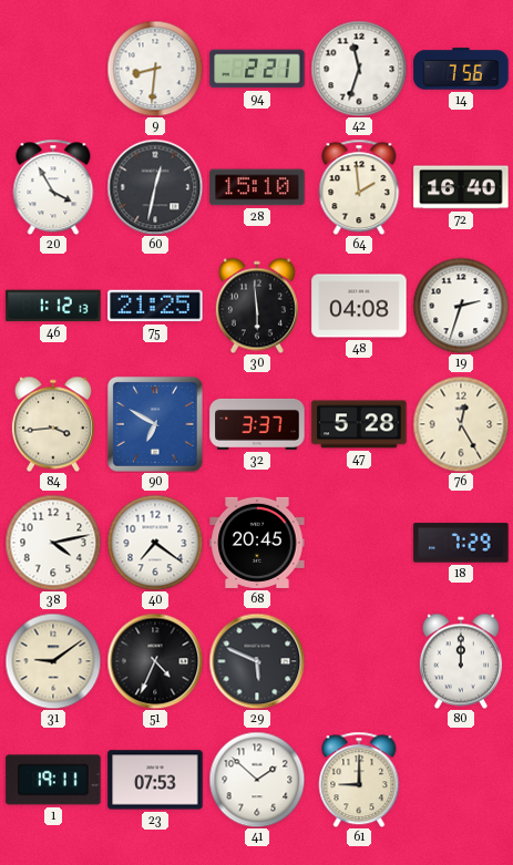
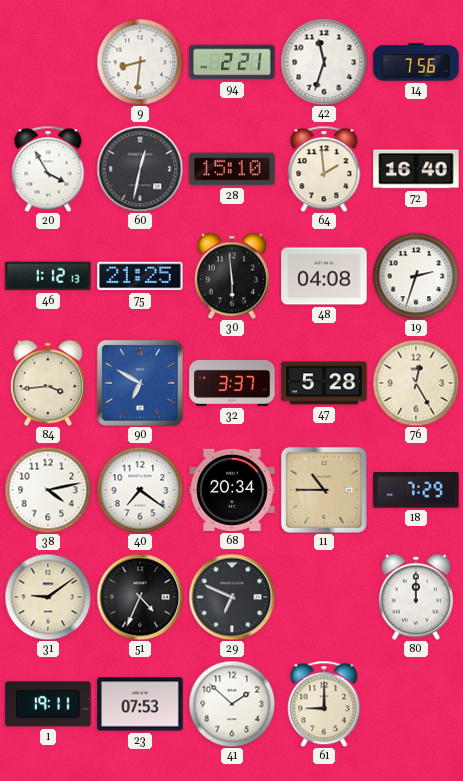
68: 20:45 -> 20:34
11: none -> 10:45
29: 5:49 -> 6:49
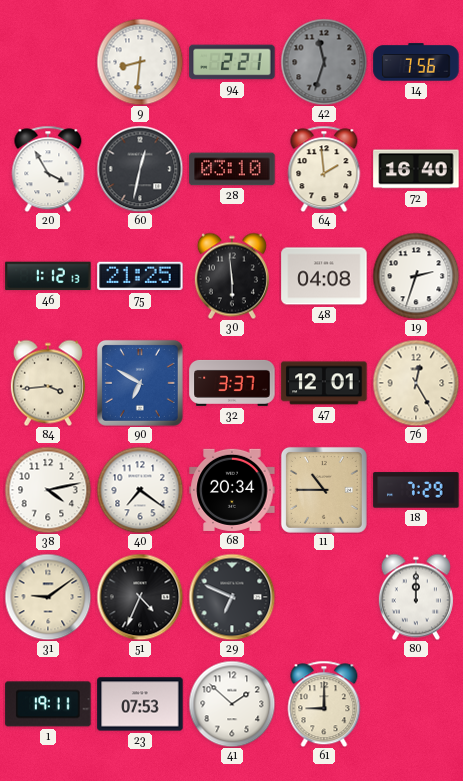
42 dial: white -> grey
28: 15:10 -> 03:10
47: 5:28 -> 12:01
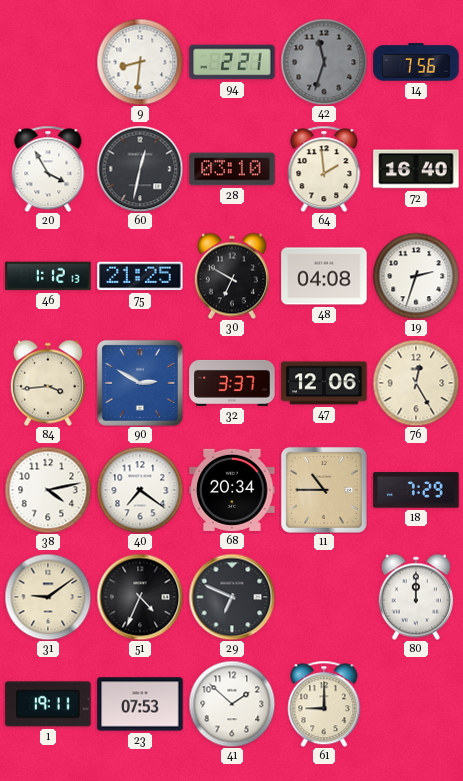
30: 5:59 -> 6:50
90: 6:50 -> 2:50
47: 12:01 -> 12:06
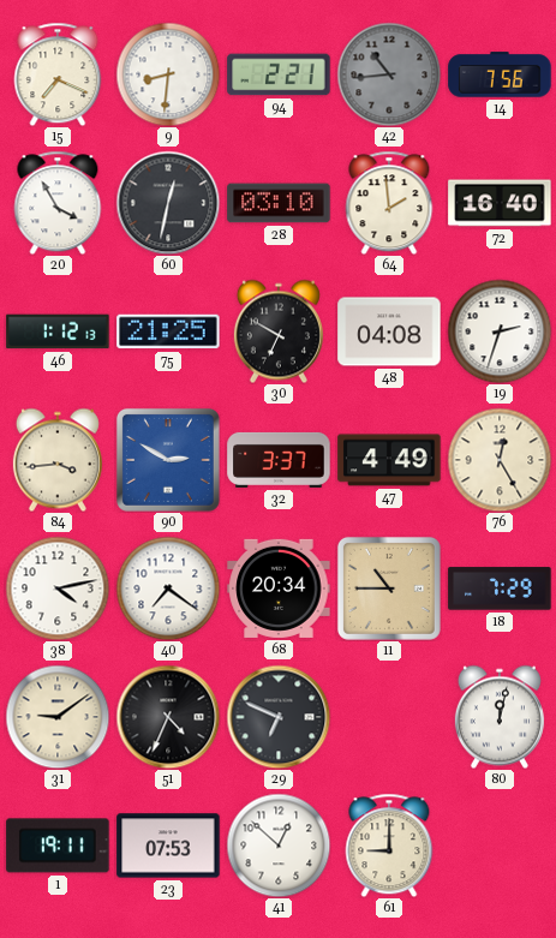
15: none -> 7:19
42: 11:33 -> 10:44
47: 12:06 -> 4:49
80: 12:00 -> 12:02
41: 1:52 -> 12:52
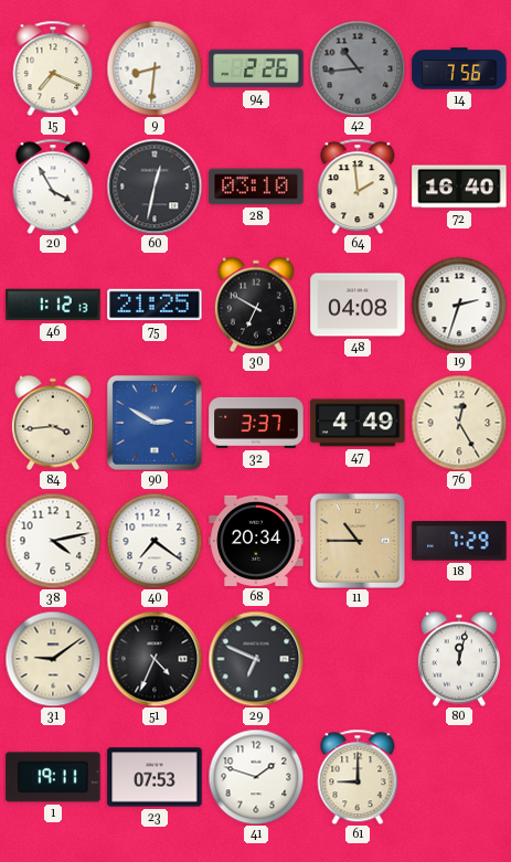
94: 2:21 -> 2:26
41: 12:52 -> 1:48
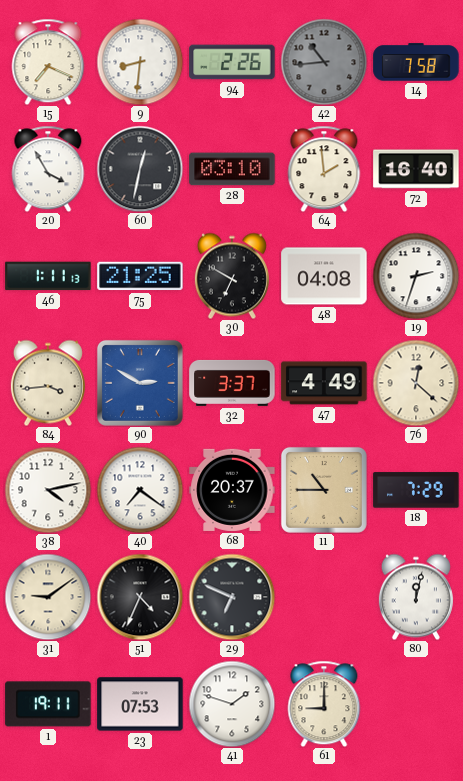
14: 7:56 -> 7:58
46: 1:12 -> 1:11
76: 12:25 -> 12:22
68: 20:34 -> 20:37
